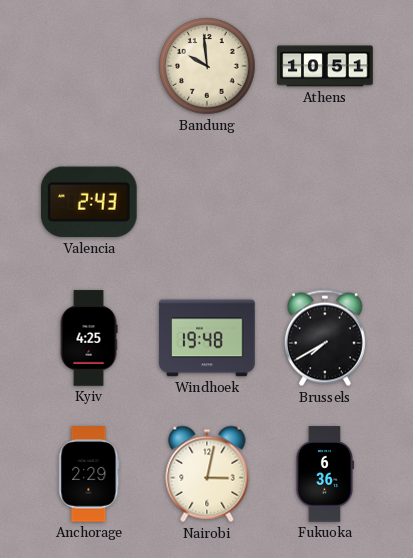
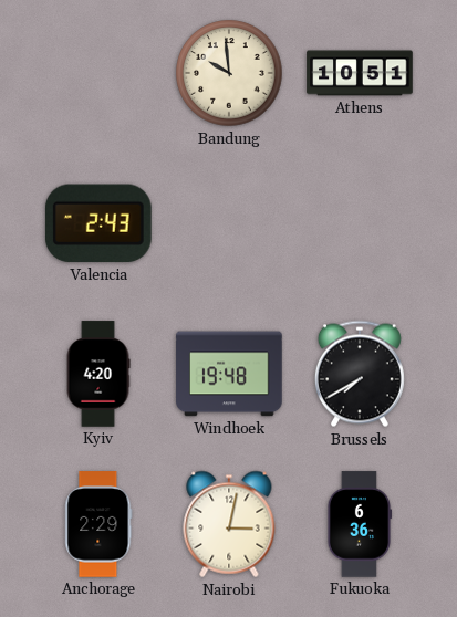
Kyiv: 4:25 -> 4:20
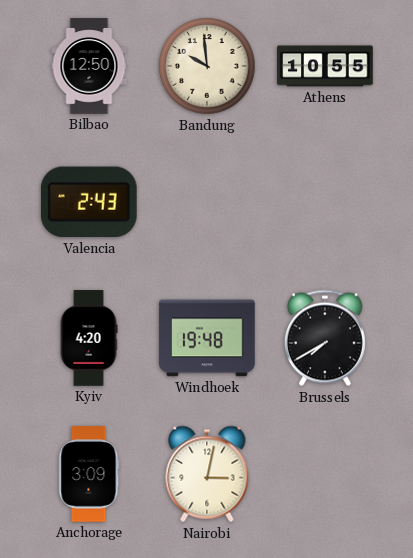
Bilbao: none -> 12:50
Athens: 10:51 -> 10:55
Anchorage: 2:29 -> 3:09
Fukuoka: 6:36 -> none
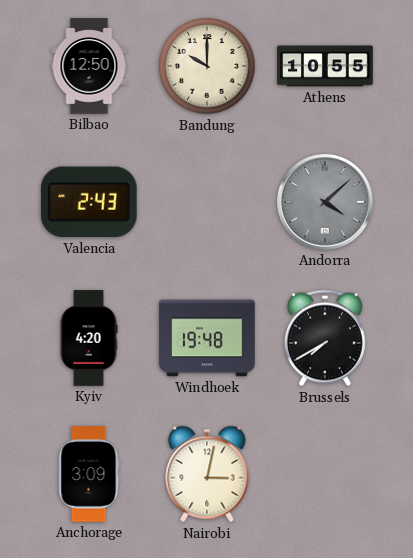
Bandung: 9:59 -> 10:00
Andorra: none -> 4:08
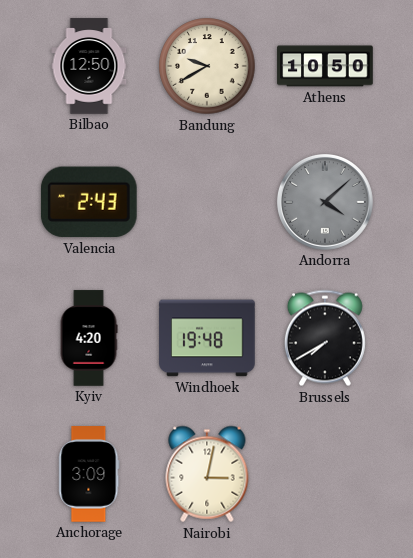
Bandung: 10:00 -> 9:40
Athens: 10:55 -> 10:50
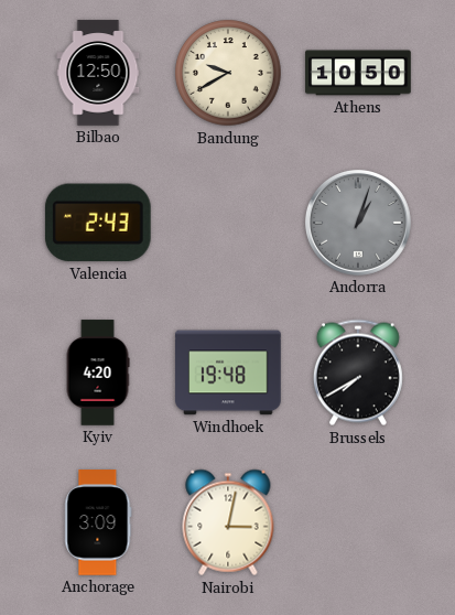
Andorra: 4:08 -> 1:03
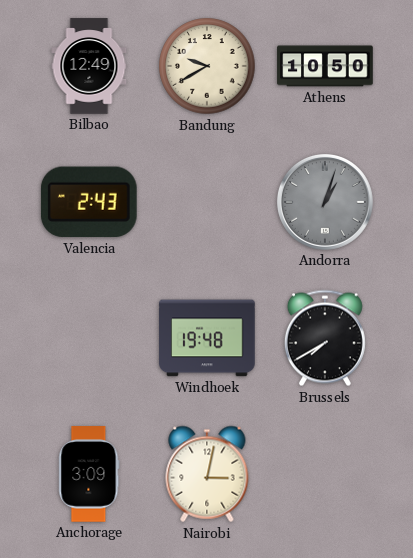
Bilbao: 12:50 -> 12:49
Kyiv: 4:20 -> none
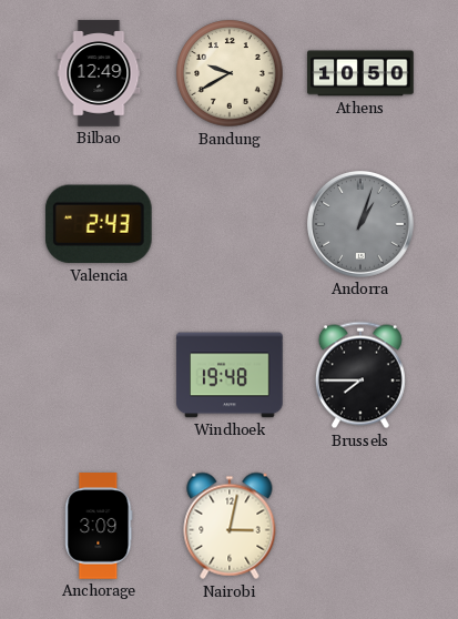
Brussels: 7:40 -> 7:45
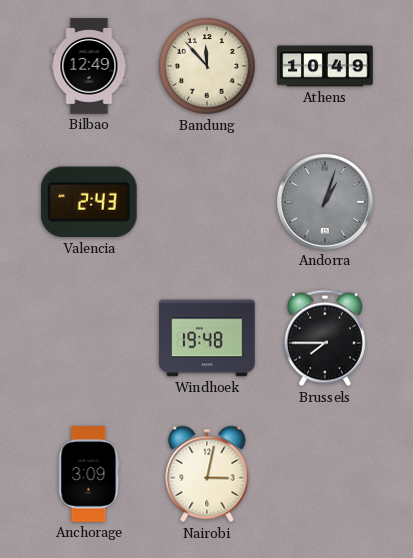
Bandung: 9:40 -> 11:53
Athens: 10:50 -> 10:49
